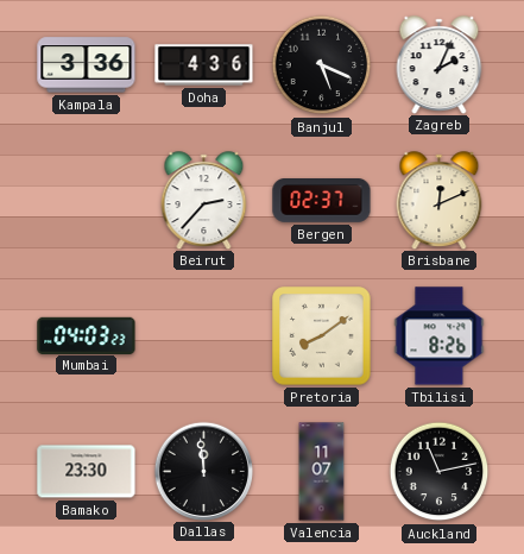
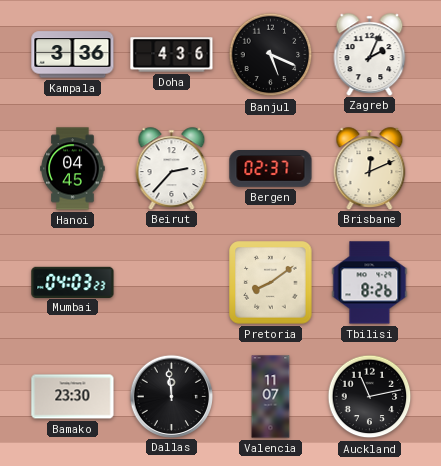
Hanoi: none -> 04:45
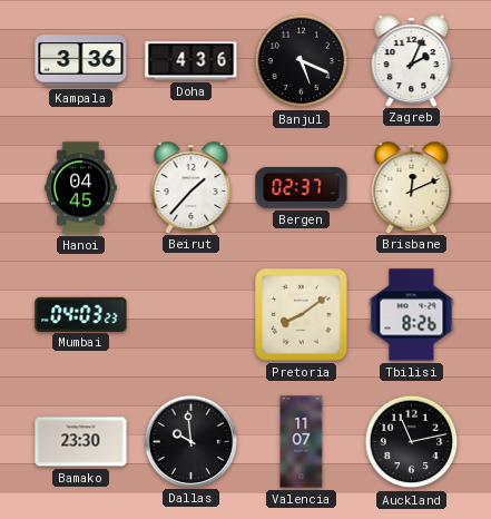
Beirut: 2:37 -> 1:37
Dallas: 11:59 -> 9:59
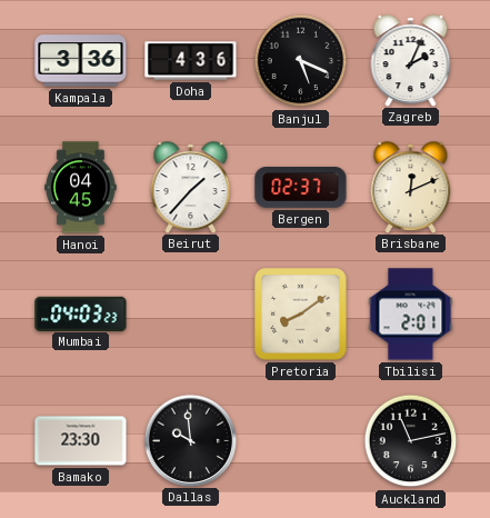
Tbilisi: 8:26 -> 2:01
Valencia: 11:07 -> none
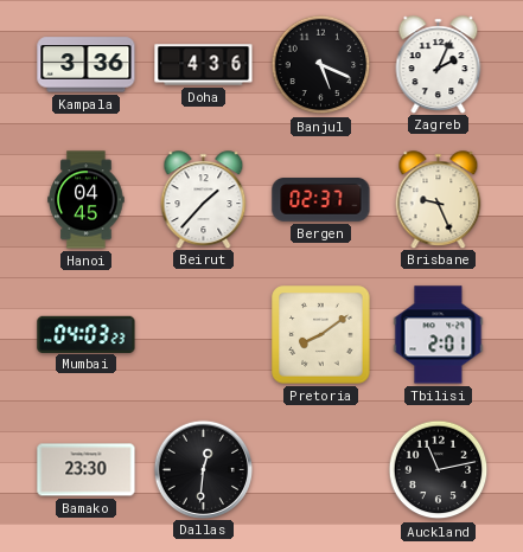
Brisbane: 12:11 -> 9:26
Dallas: 9:59 -> 12:31
